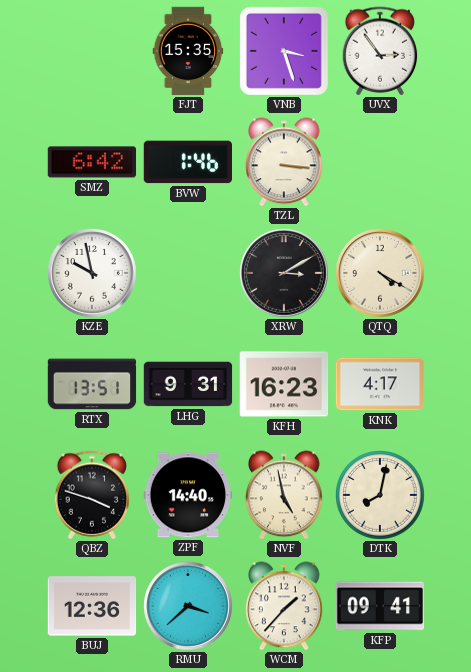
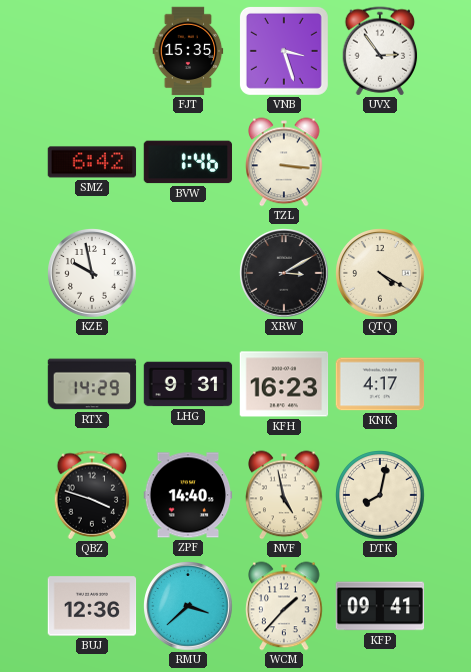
RTX: 13:51 -> 14:29
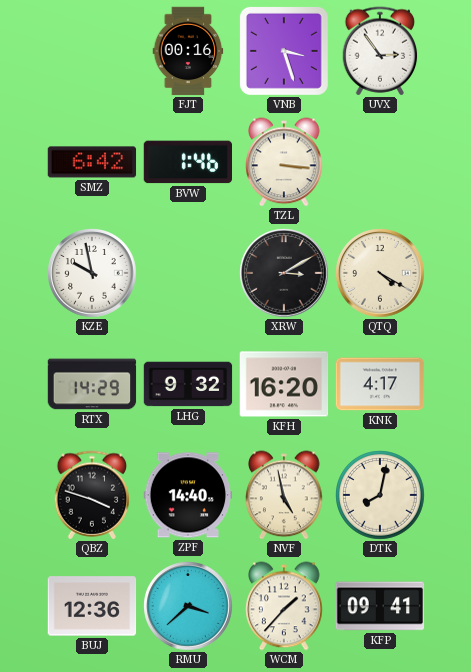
FJT: 15:35 -> 00:16
LHG: 9:31 -> 9:32
KFH: 16:23 -> 16:20
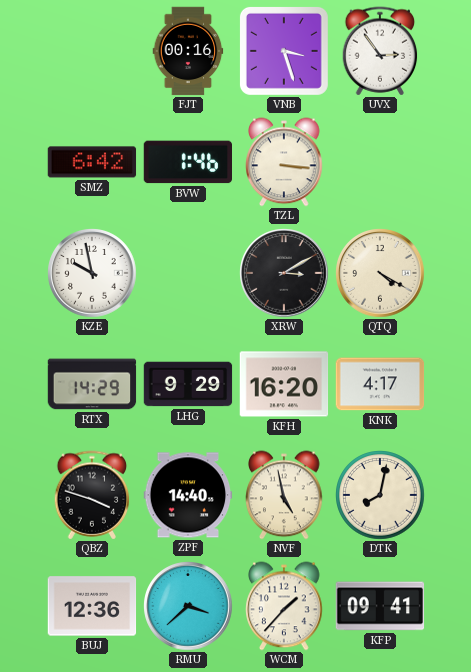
LHG: 9:32 -> 9:29
